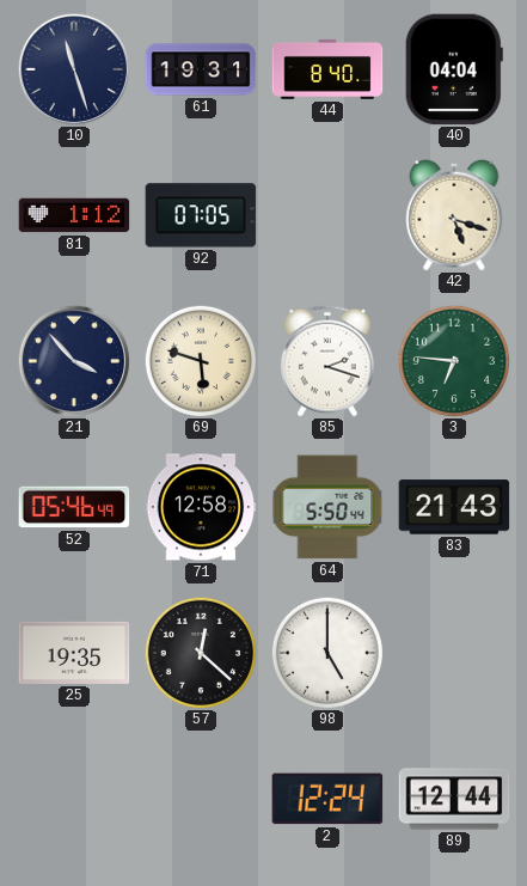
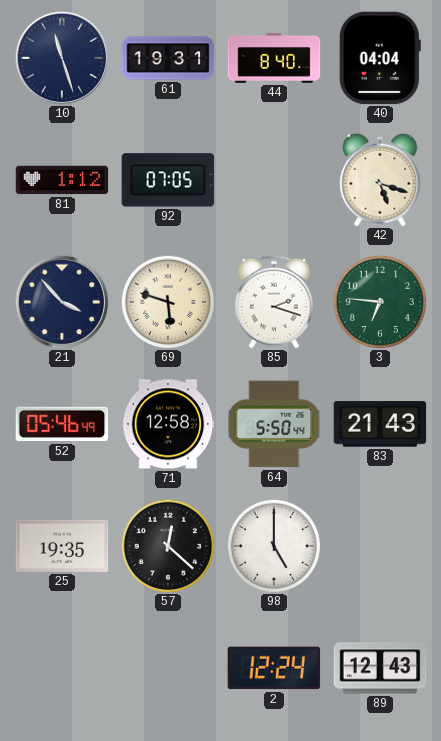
89: 12:44 -> 12:43
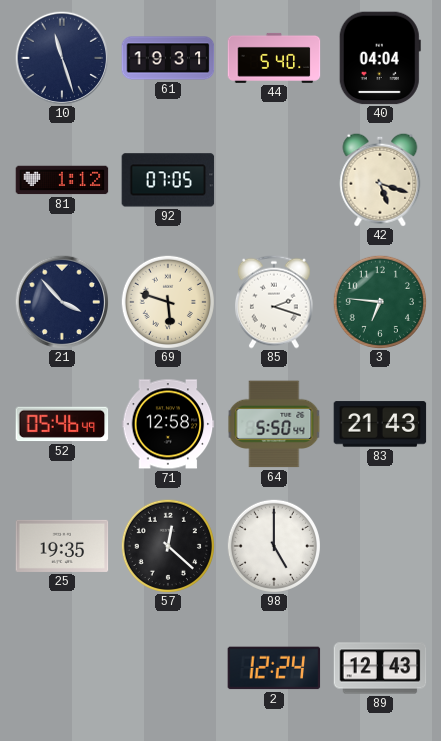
44: 8:40 -> 5:40
